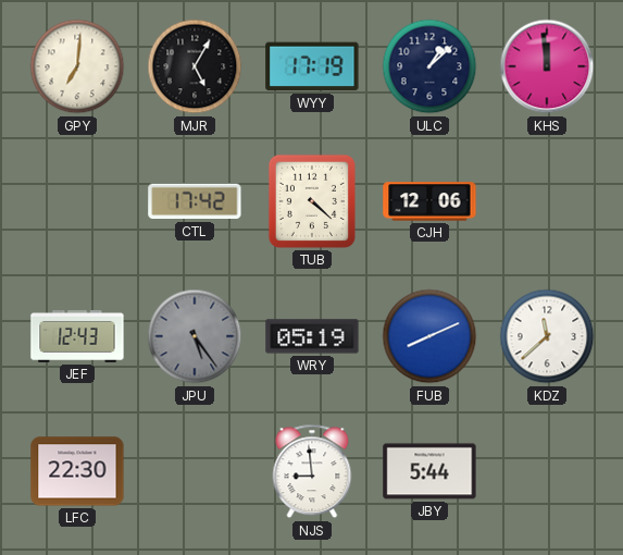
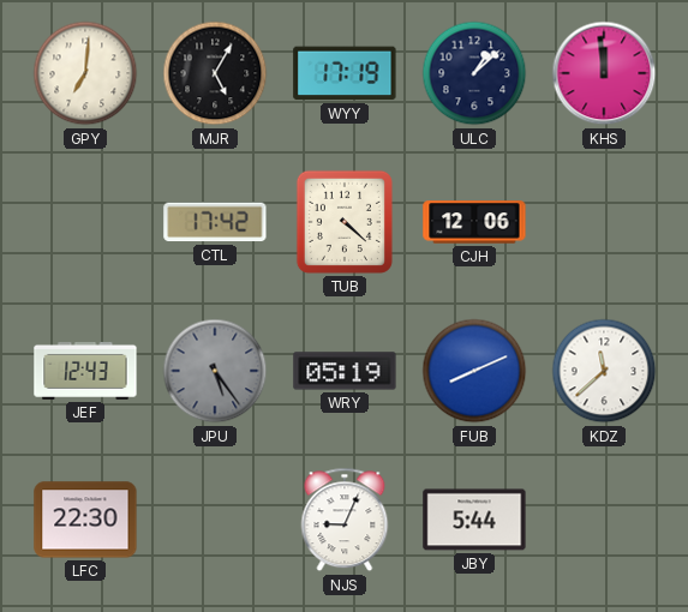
NJS: 8:59 -> 9:04
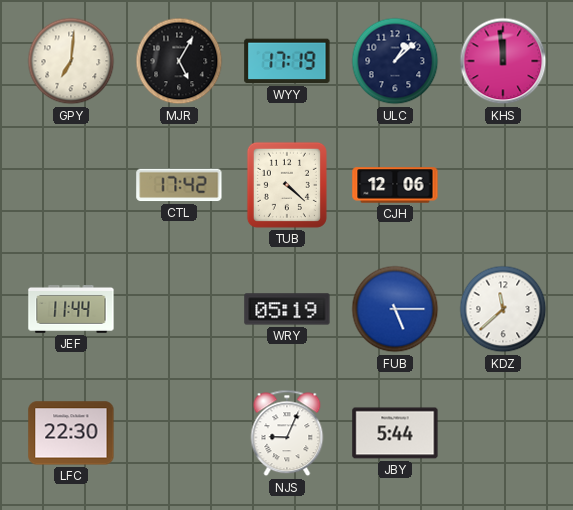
JEF: 12:43 -> 11:44
JPU: 5:24 -> none
FUB: 8:11 -> 5:15
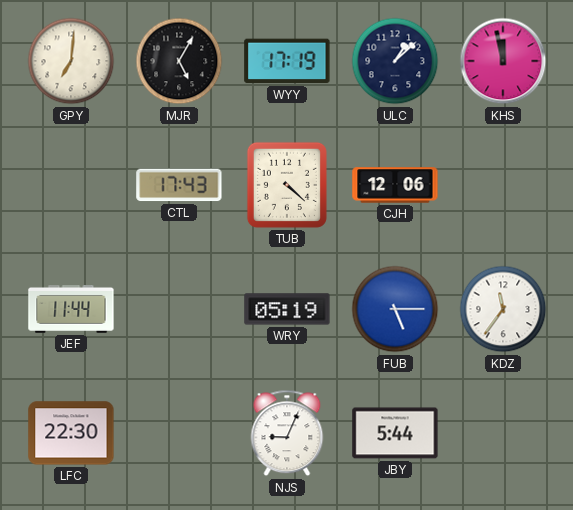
KHS: 11:59 -> 11:58
CTL: 17:42 -> 17:43
KDZ: 11:38 -> 11:36
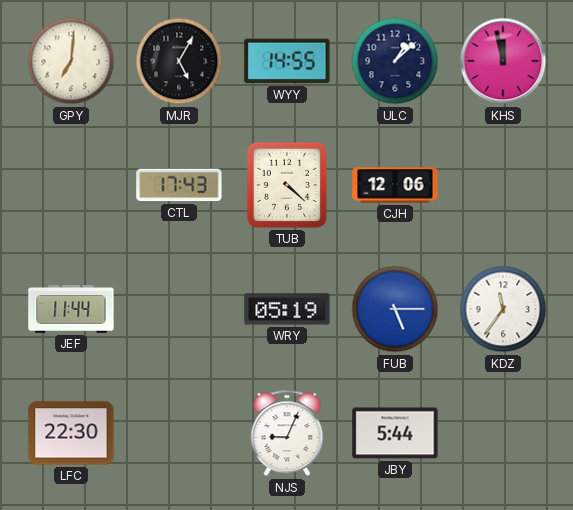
WYY: 17:19 -> 14:55
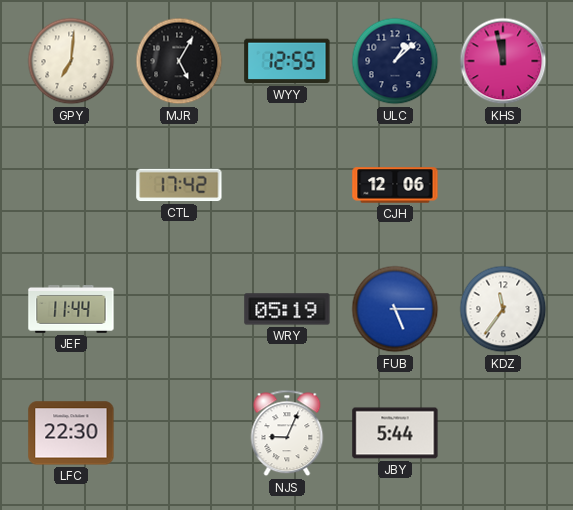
WYY: 14:55 -> 12:55
CTL: 17:43 -> 17:42
TUB: 4:22 -> none
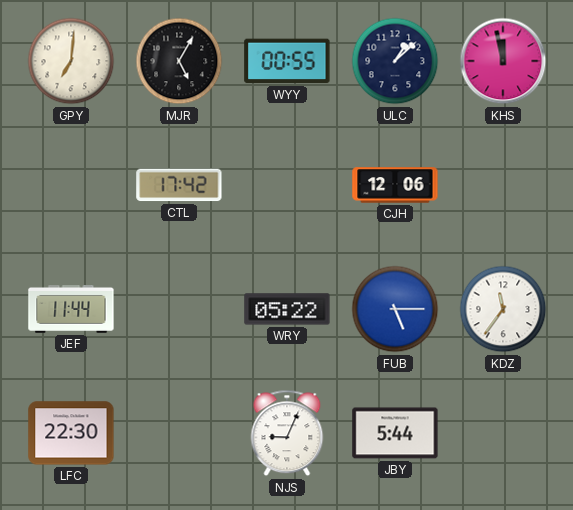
WYY: 12:55 -> 00:55
WRY: 05:19 -> 05:22
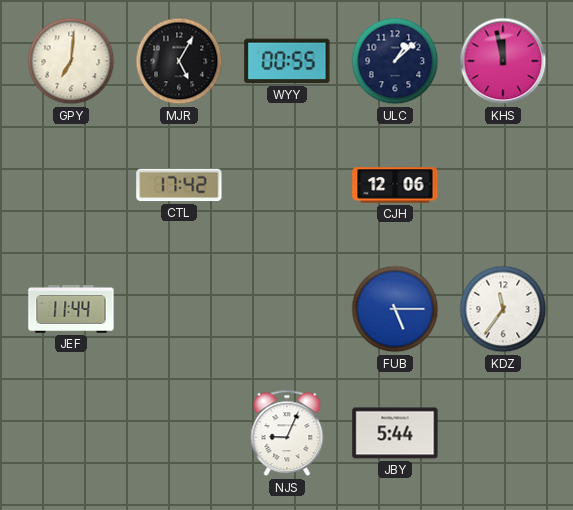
WRY: 05:22 -> none
LFC: 22:30 -> none
